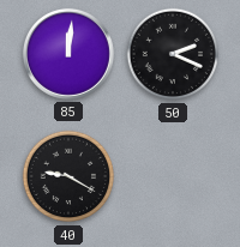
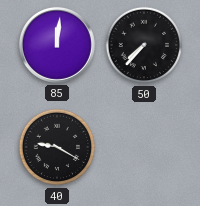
50: 2:19 -> 7:37
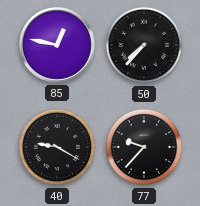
85: 12:01 -> 12:47
77: none -> 9:37
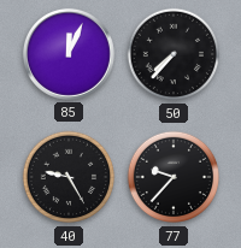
85: 12:47 -> 12:04
40: 9:20 -> 9:25
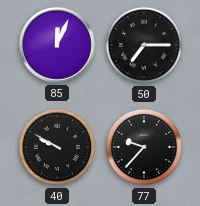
50: 7:37 -> 7:15
40: 9:25 -> 9:50
